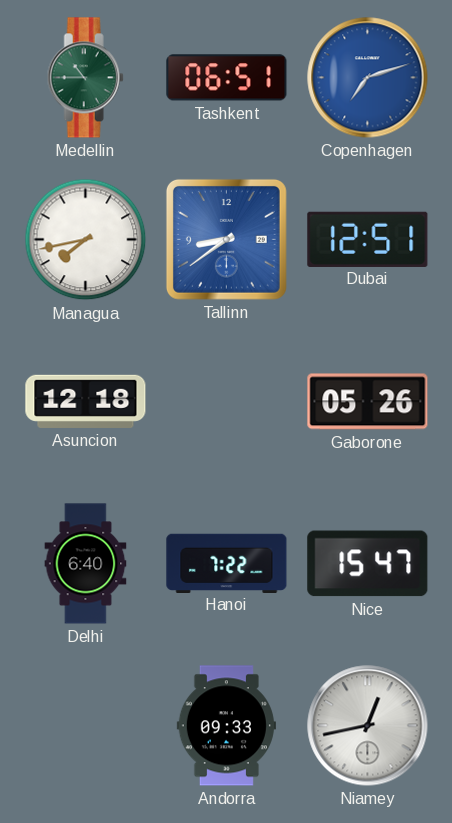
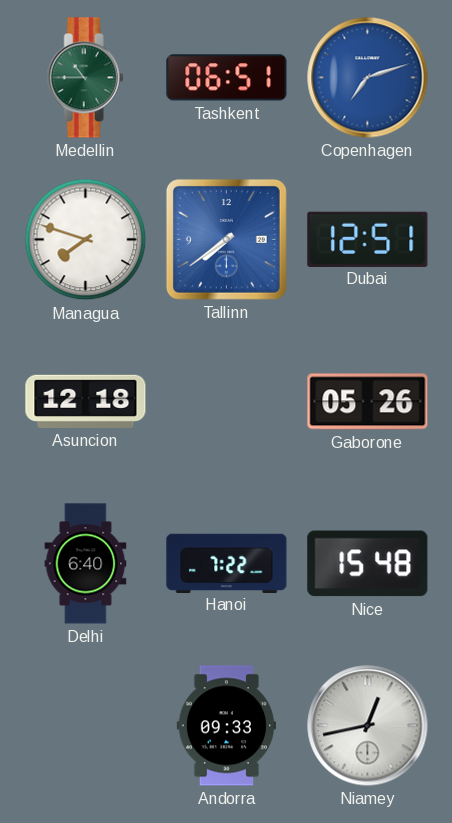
Managua: 7:43 -> 7:48
Tallinn: 8:39 -> 7:39
Nice: 15:47 -> 15:48
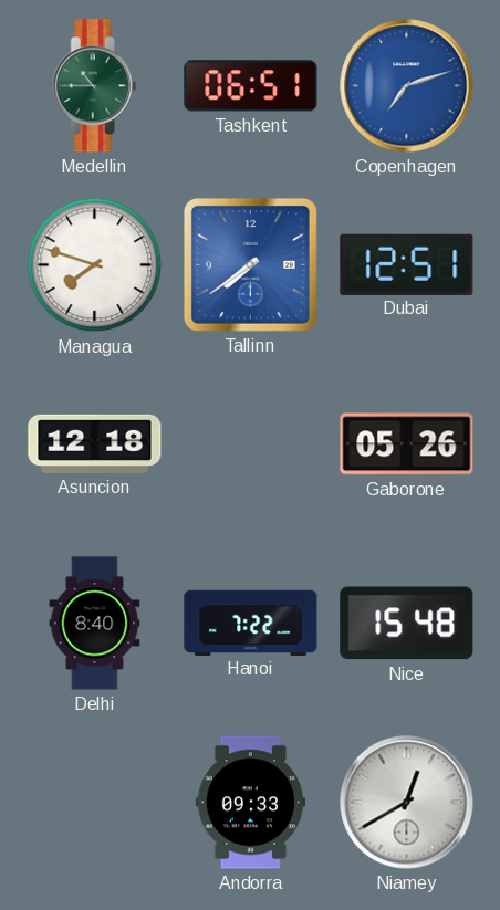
Delhi: 6:40 -> 8:40
Niamey: 12:43 -> 12:40
